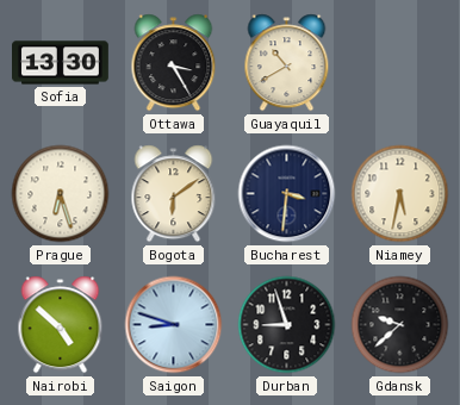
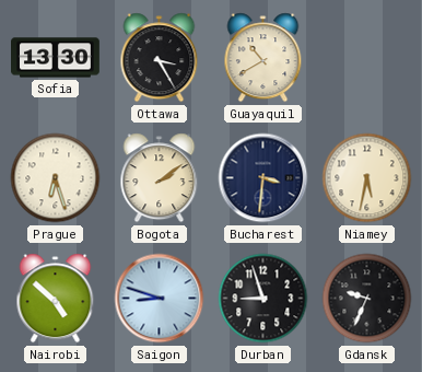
Bogota: 6:09 -> 2:09
Gdansk: 9:38 -> 9:34
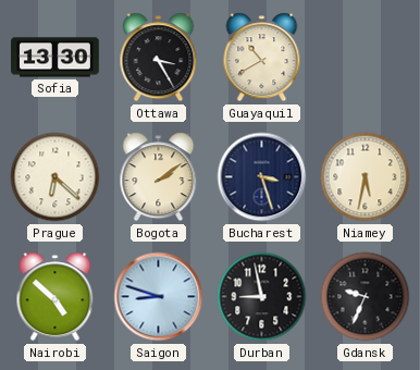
Prague: 6:27 -> 6:22
Bucharest: 3:31 -> 3:27
Durban: 8:57 -> 8:58
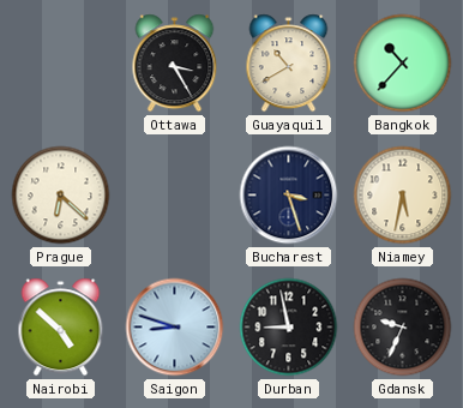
Sofia: 13:30 -> none
Bangkok: none -> 10:37
Bogota: 2:09 -> none
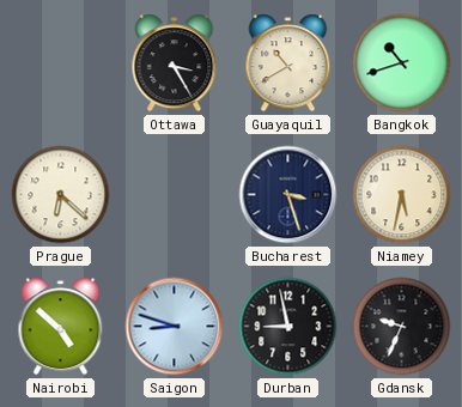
Bangkok: 10:37 -> 10:42
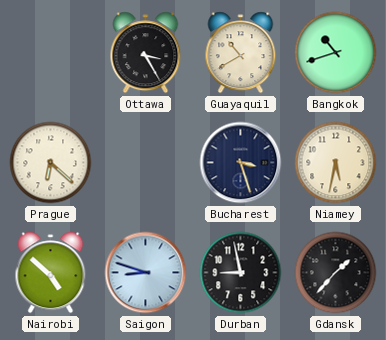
Gdansk: 9:34 -> 1:37
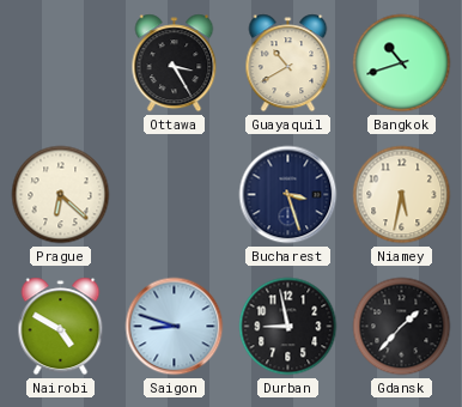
Nairobi: 4:52 -> 4:50
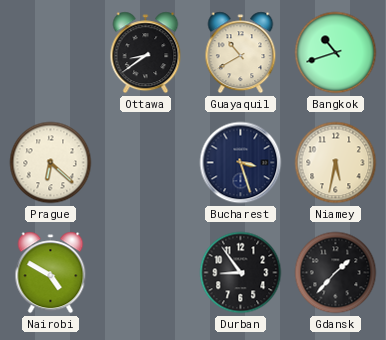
Ottawa: 3:25 -> 8:39
Saigon: 8:48 -> none
Durban: 8:58 -> 8:54
